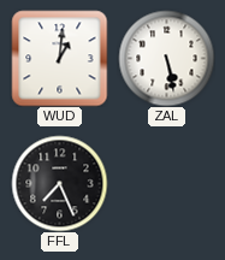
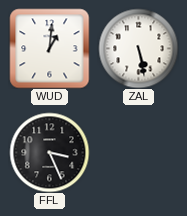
FFL: 7:26 -> 3:26
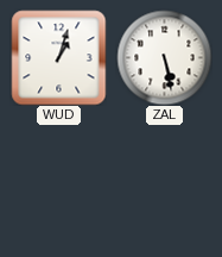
WUD: 1:01 -> 1:03
FFL: 3:26 -> none
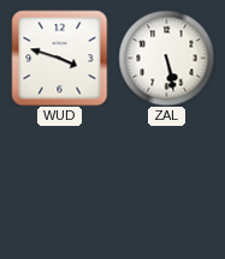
WUD: 1:03 -> 3:48
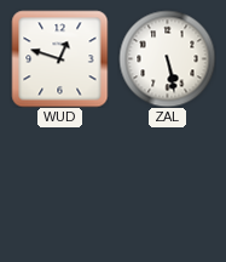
WUD: 3:48 -> 12:48
